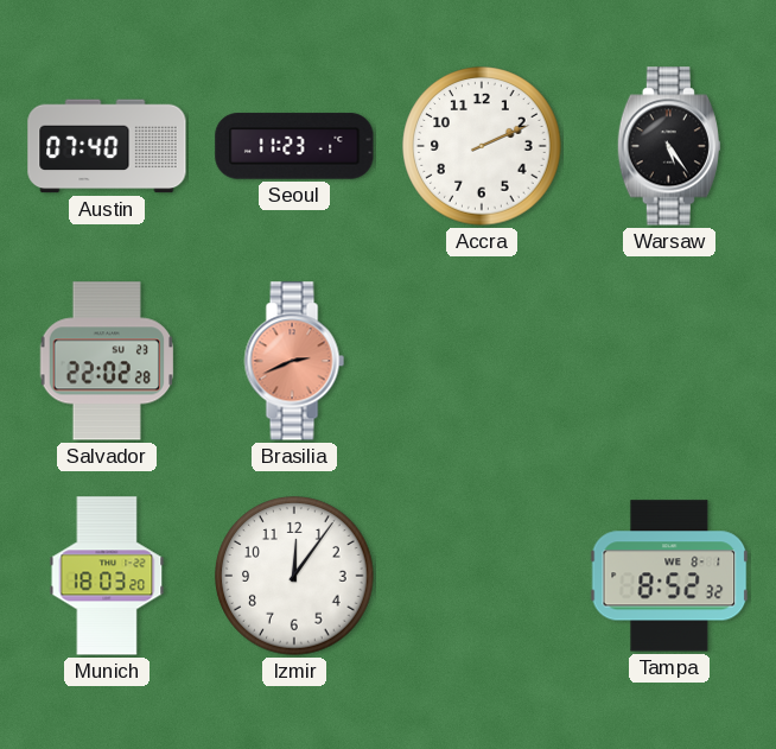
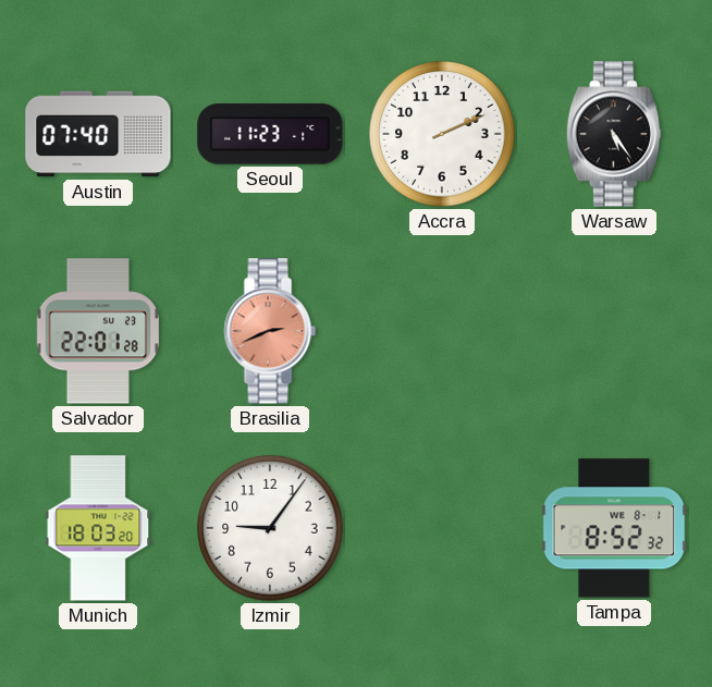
Salvador: 22:02 -> 22:01
Izmir: 12:06 -> 9:06
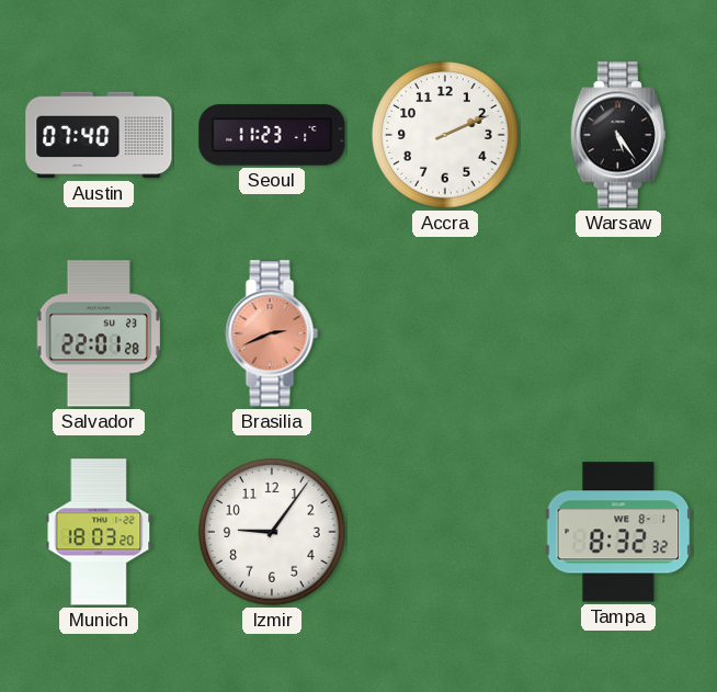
Tampa: 8:52 -> 8:32
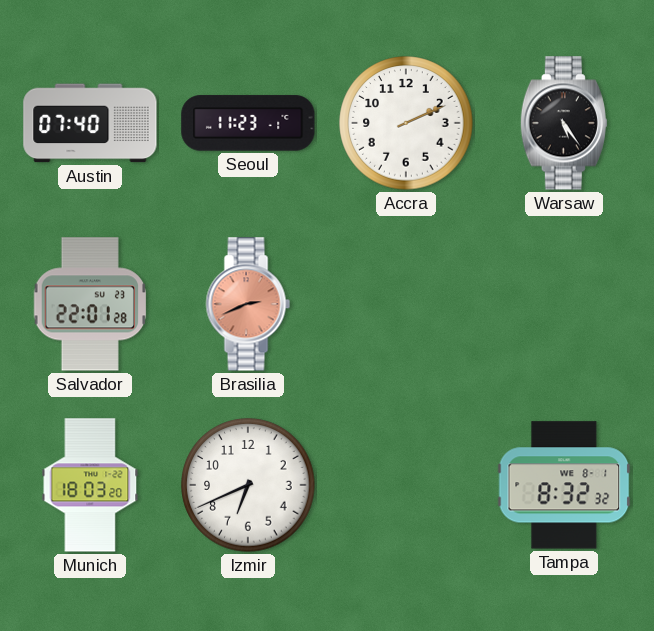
Izmir: 9:06 -> 6:41
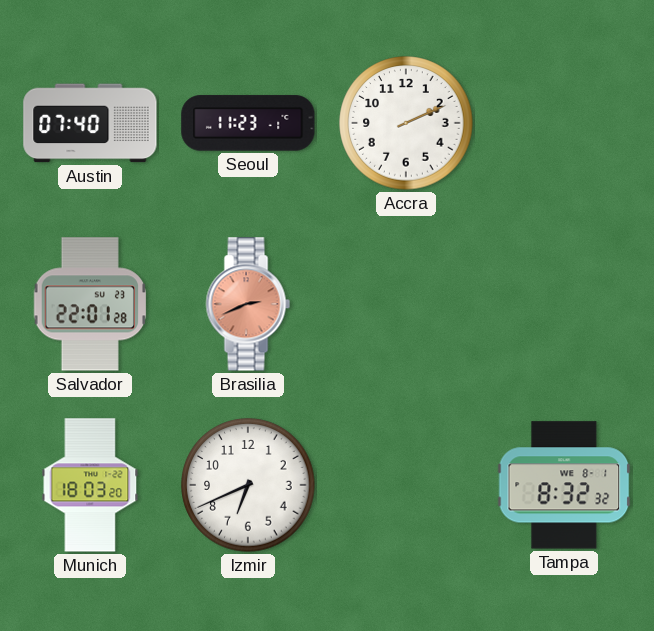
Warsaw: 5:24 -> none
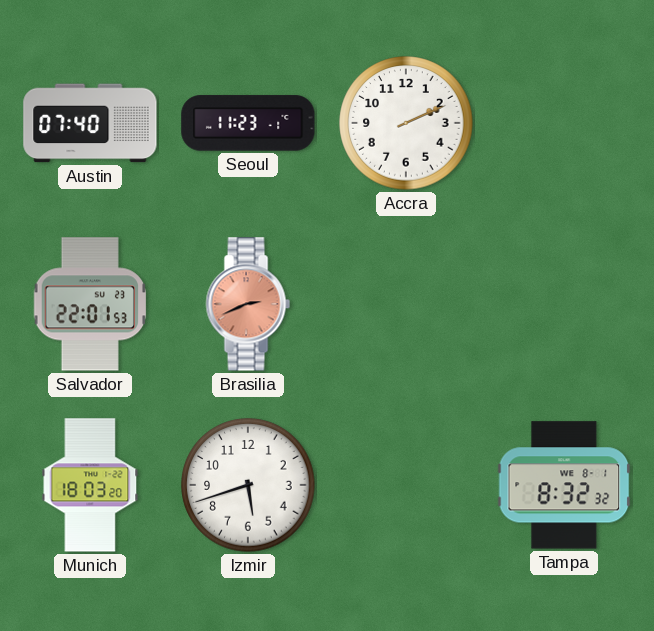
Salvador: 22:01:28 -> 22:01:53
Izmir: 6:41 -> 5:42
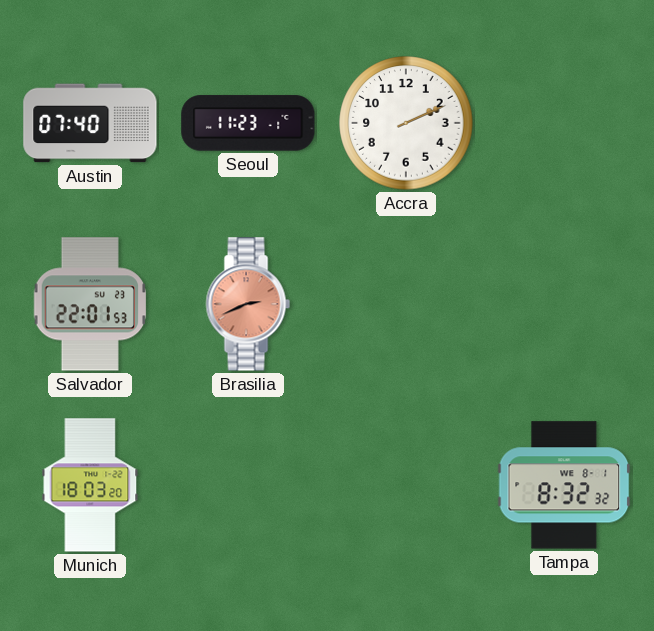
Izmir: 5:42 -> none
